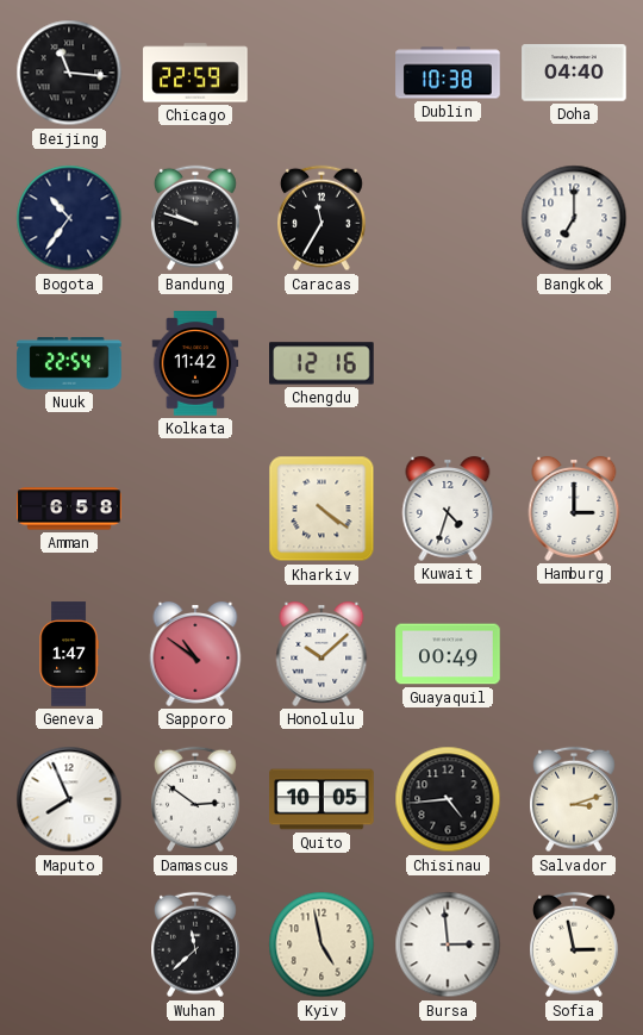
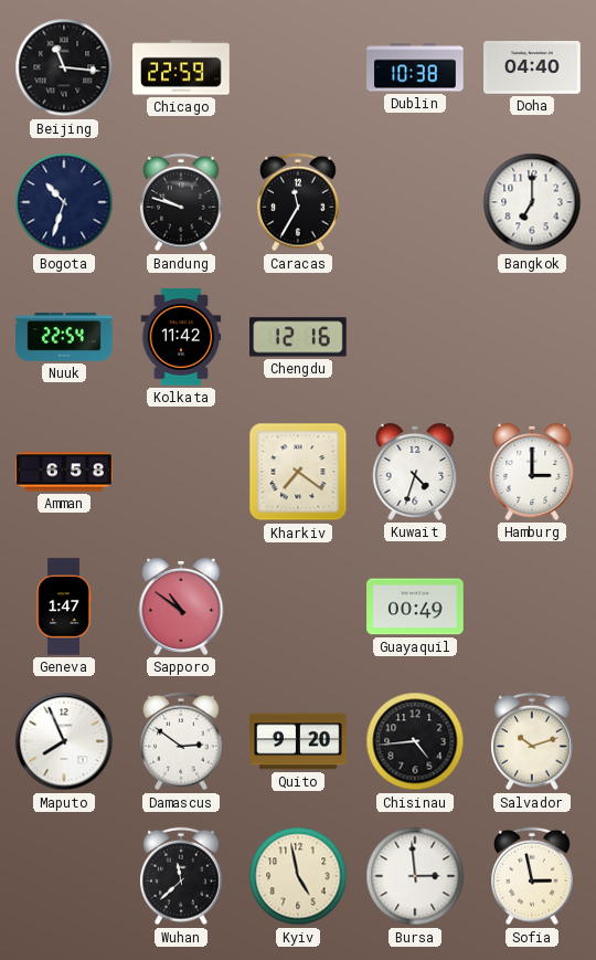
Bogota: 10:36 -> 10:33
Kharkiv: 4:21 -> 7:21
Honolulu: 10:08 -> none
Quito: 10:05 -> 9:20
Salvador: 3:12 -> 10:12
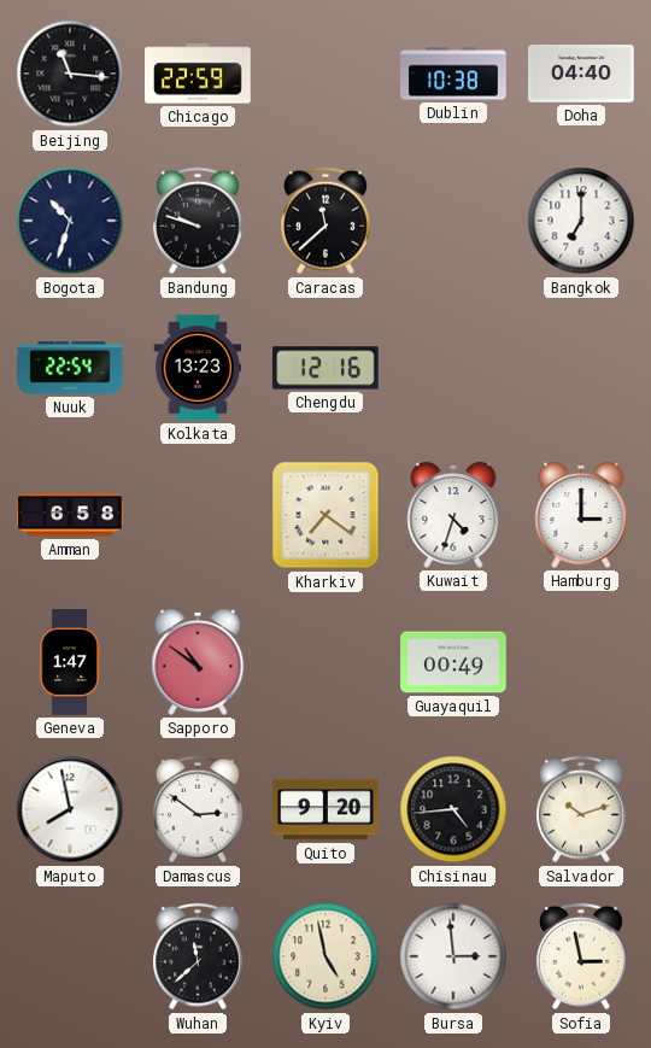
Caracas: 11:35 -> 11:38
Kolkata: 11:42 -> 13:23
Maputo: 7:56 -> 7:58
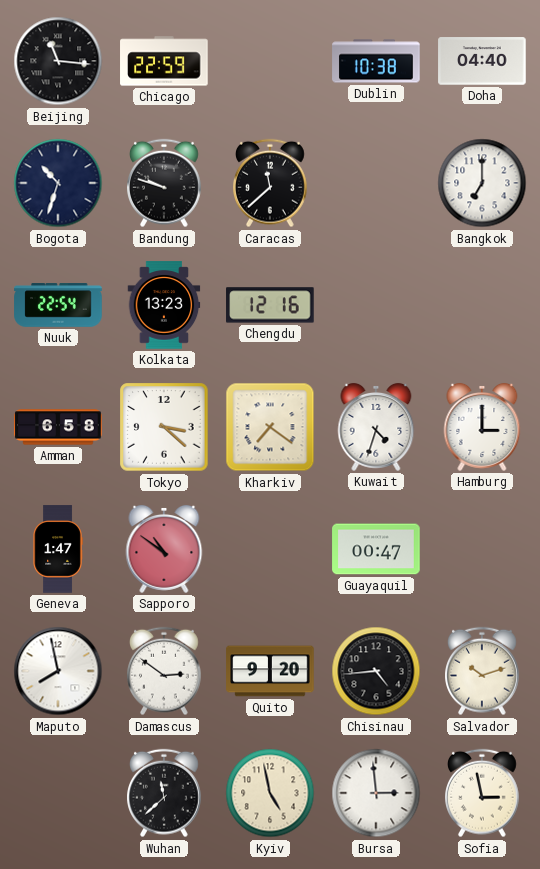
Tokyo: none -> 3:22
Guayaquil: 00:49 -> 00:47
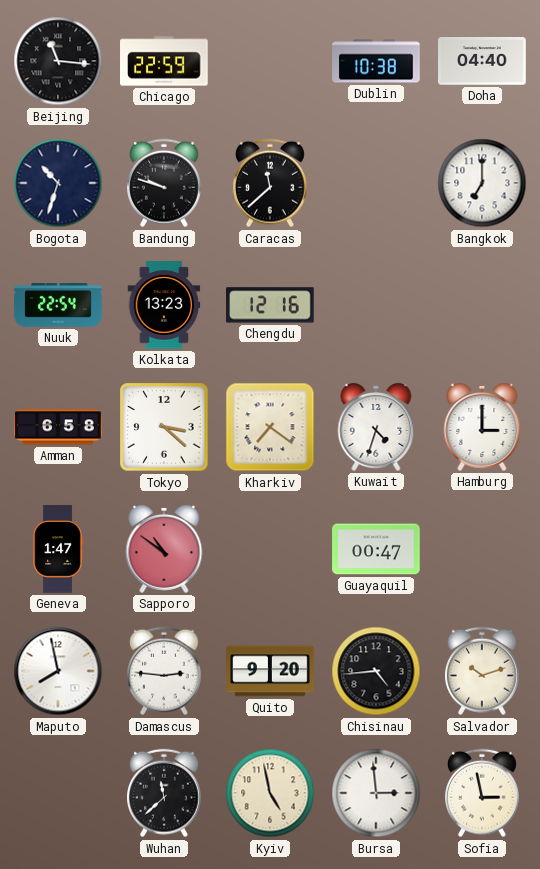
Damascus: 2:51 -> 2:46
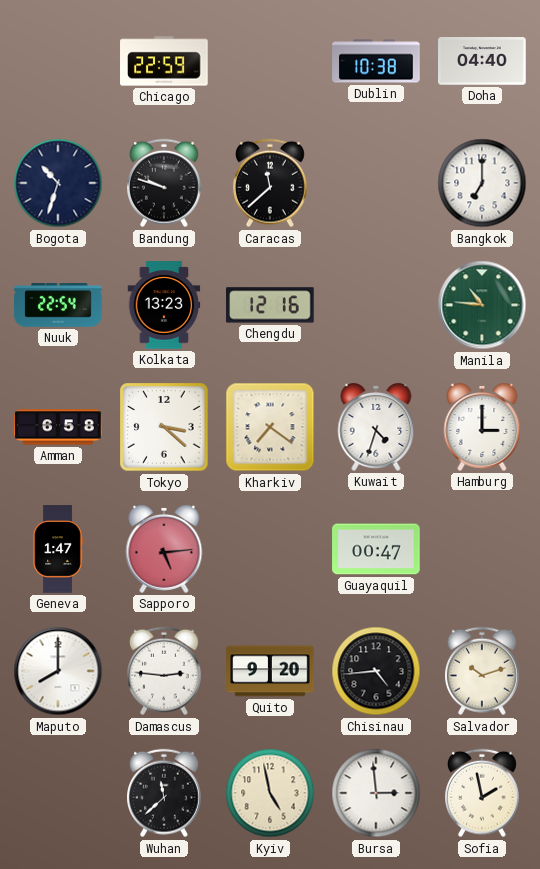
Beijing: 11:16 -> none
Manila: none -> 10:46
Sapporo: 10:51 -> 5:14
Maputo: 7:58 -> 8:00
Sofia: 2:58 -> 1:58
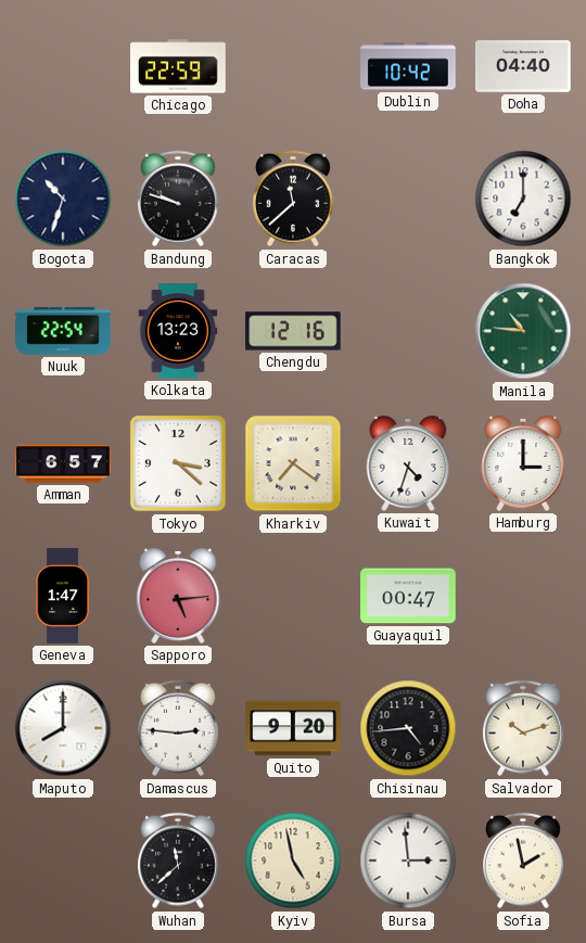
Dublin: 10:38 -> 10:42
Amman: 6:58 -> 6:57
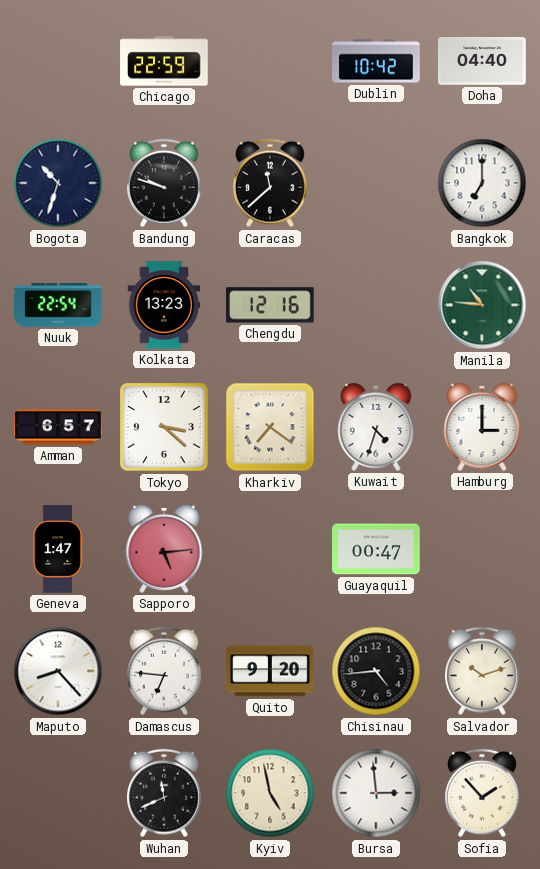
Maputo: 8:00 -> 8:23
Damascus: 2:46 -> 6:46
Wuhan: 11:38 -> 11:41
Sofia: 1:58 -> 1:53
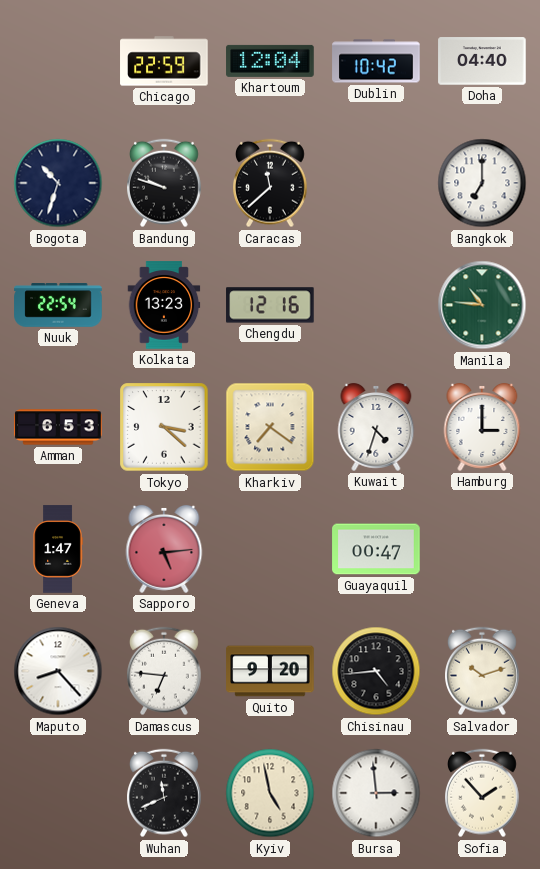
Khartoum: none -> 12:04
Amman: 6:57 -> 6:53
